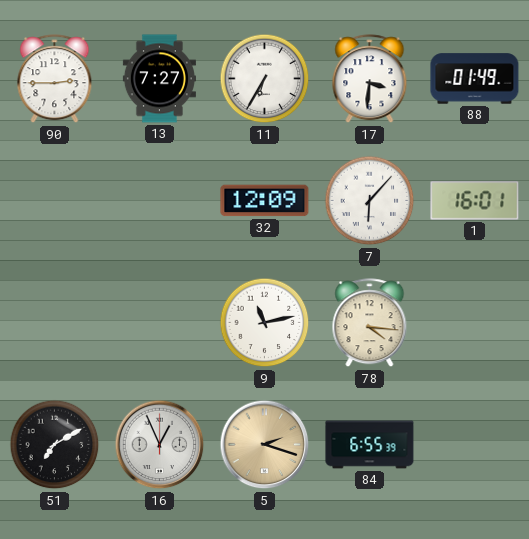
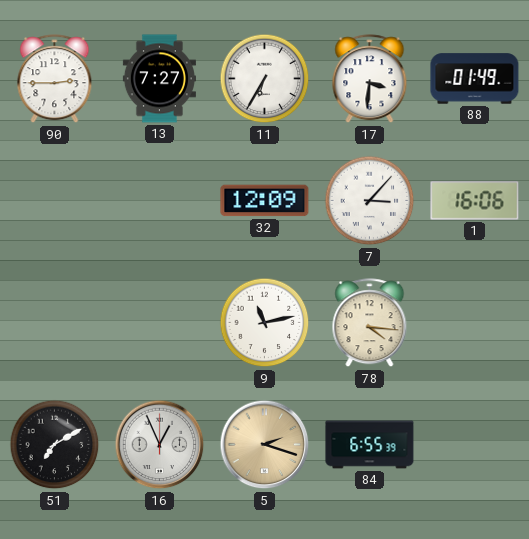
7: 6:07 -> 3:07
1: 16:01 -> 16:06
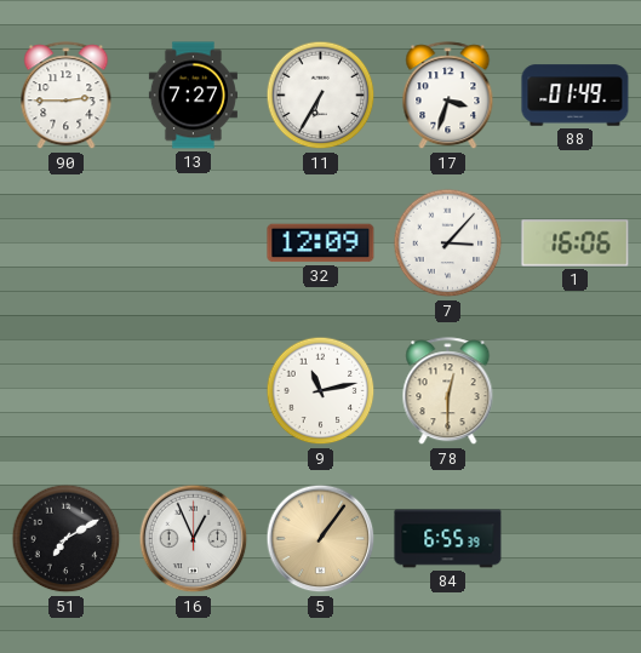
17: 3:31 -> 3:33
78: 4:16 -> 12:30
5: 2:18 -> 1:06
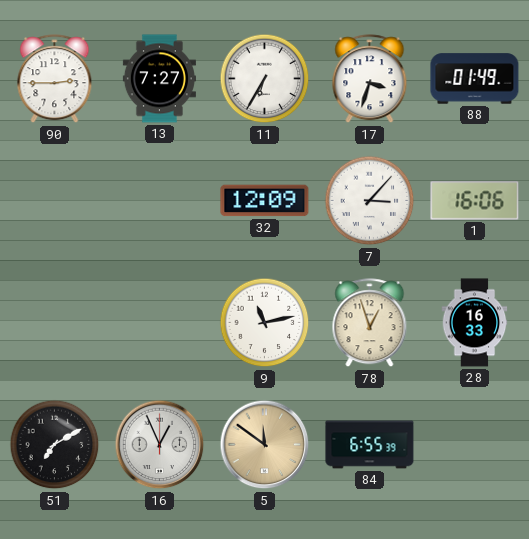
78: 12:30 -> 12:57
28: none -> 16:33
5: 1:06 -> 11:51
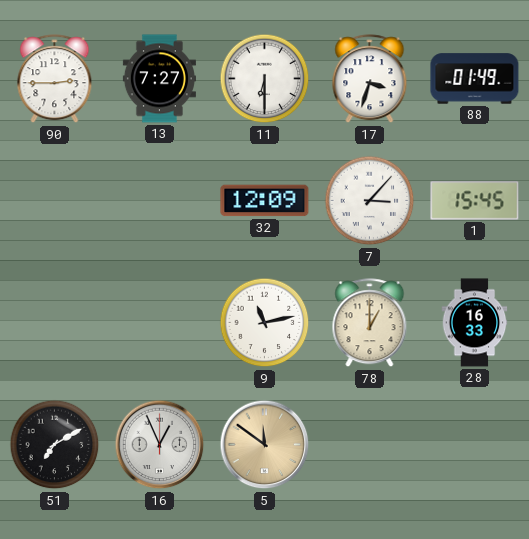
11: 6:35 -> 6:30
1: 16:06 -> 15:45
78: 12:57 -> 1:00
84: 6:55 -> none
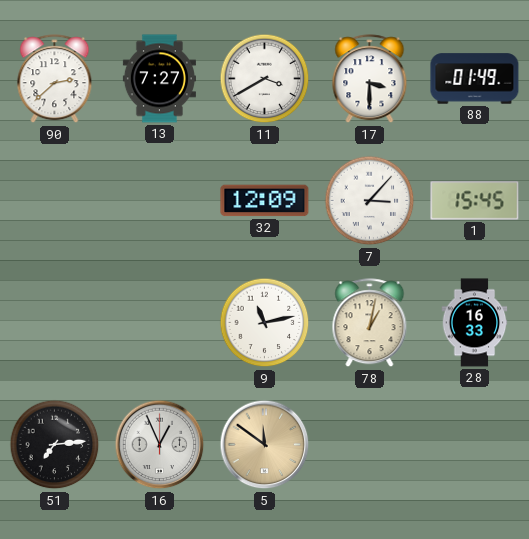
90: 2:45 -> 2:38
11: 6:30 -> 3:40
17: 3:33 -> 3:30
78: 1:00 -> 1:02
51: 7:10 -> 7:14
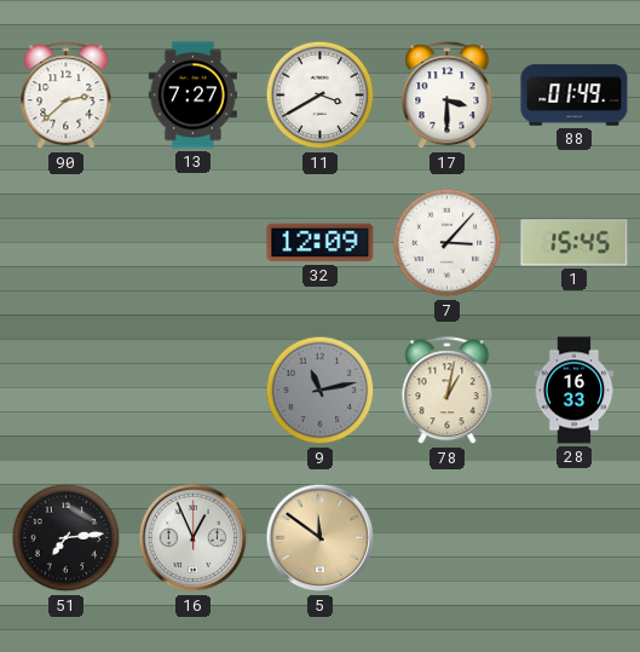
9 dial: white -> grey
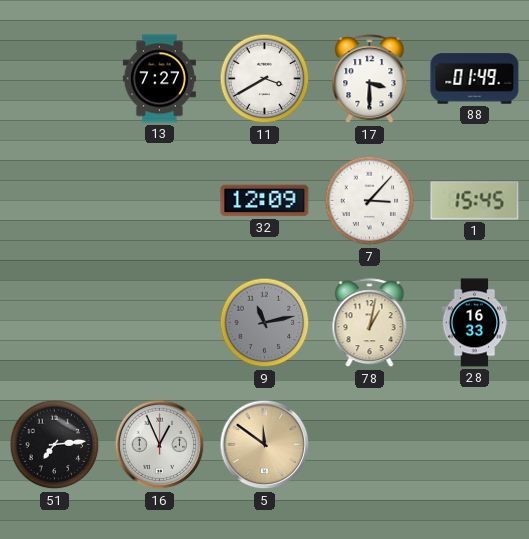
90: 2:38 -> none
